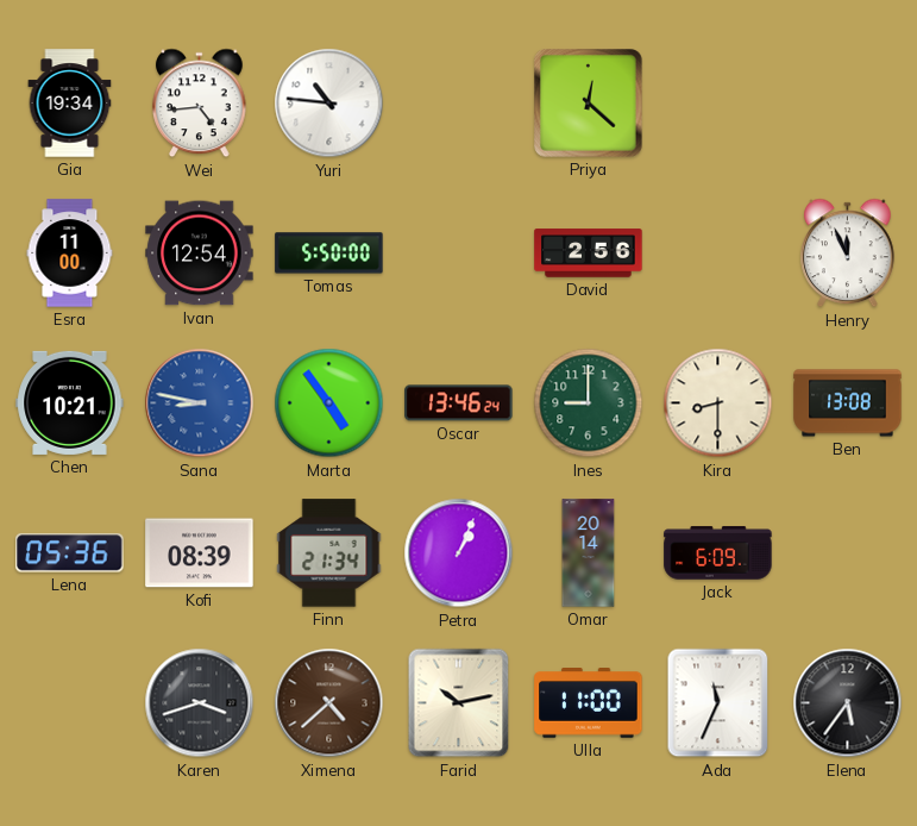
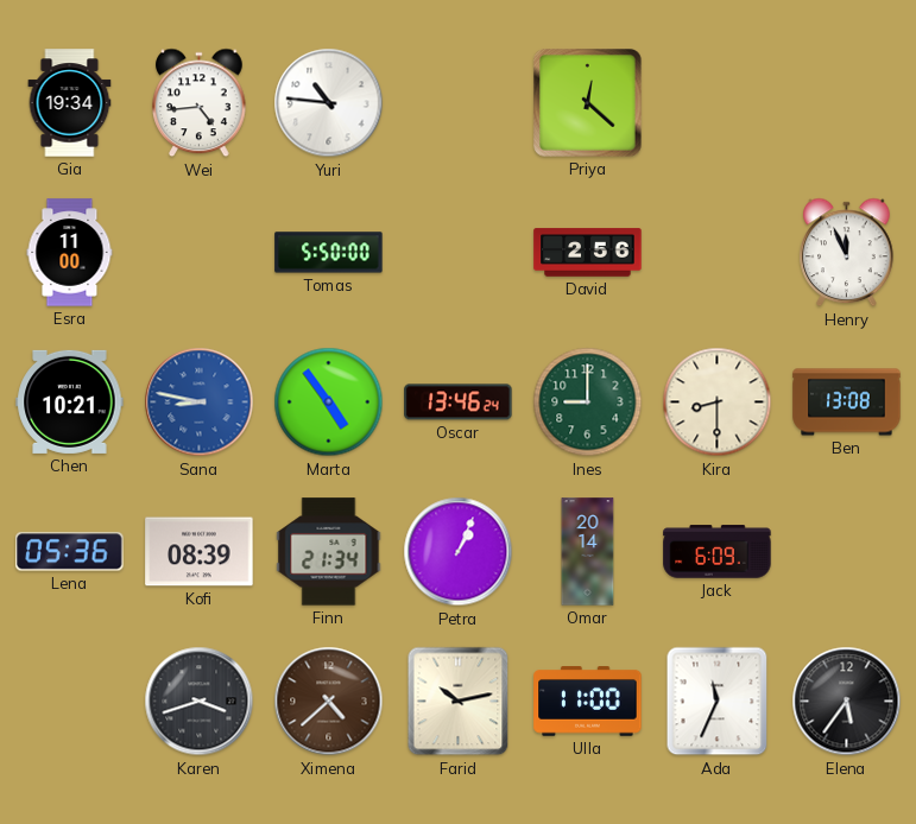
Ivan: 12:54 -> none
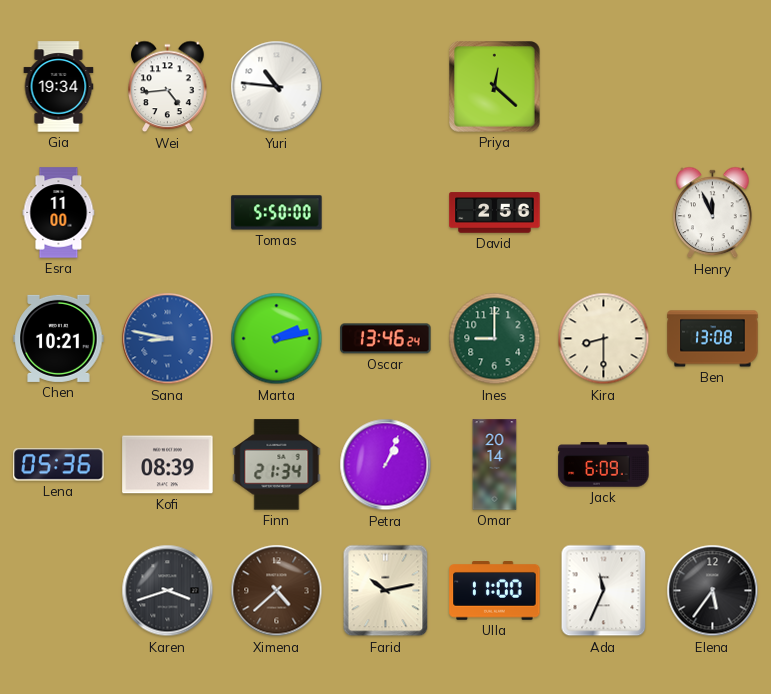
Marta: 4:54 -> 2:13
